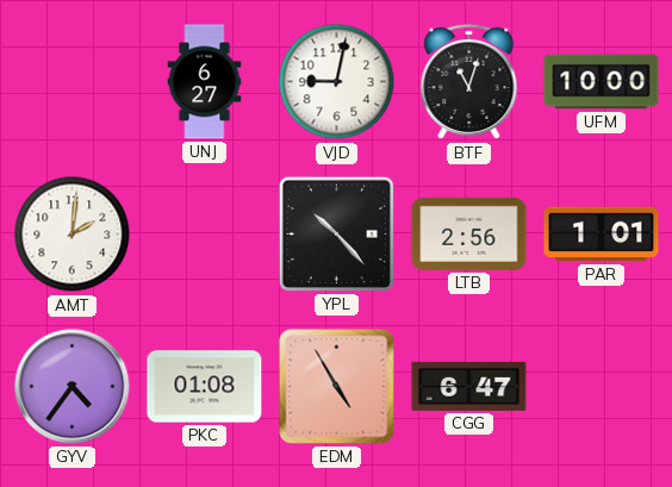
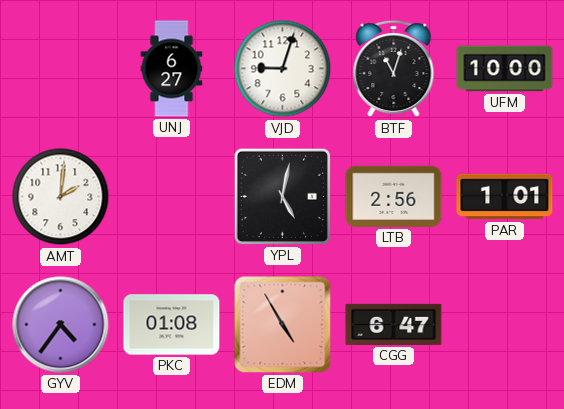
VJD: 9:02 -> 9:03
YPL: 10:23 -> 5:02
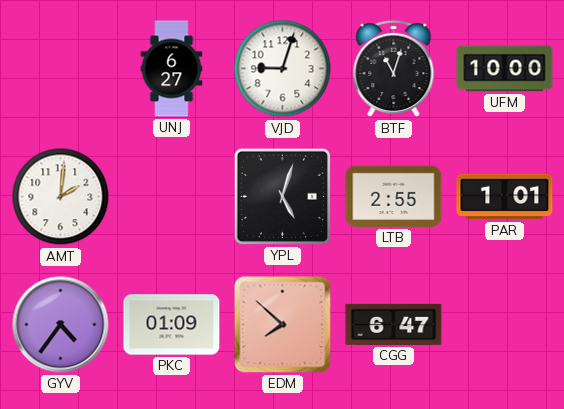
YPL: 5:02 -> 5:03
LTB: 2:56 -> 2:55
PKC: 01:08 -> 01:09
EDM: 4:55 -> 7:52
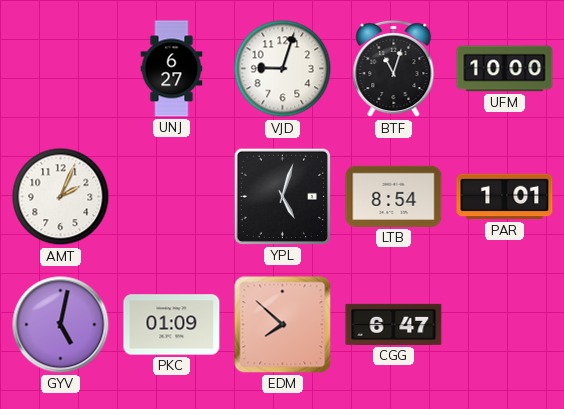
AMT: 2:01 -> 2:04
LTB: 2:55 -> 8:54
GYV: 4:36 -> 5:02
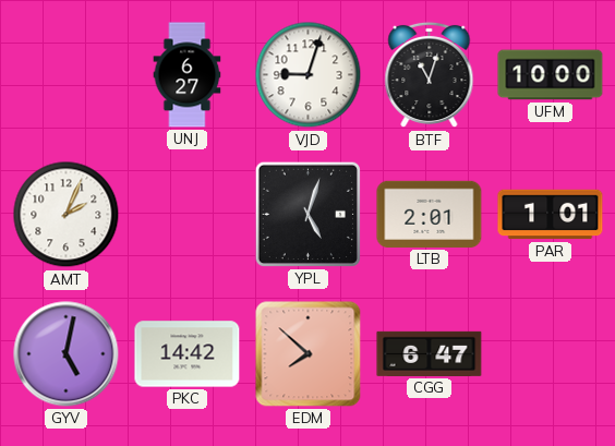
LTB: 8:54 -> 2:01
PKC: 01:09 -> 14:42
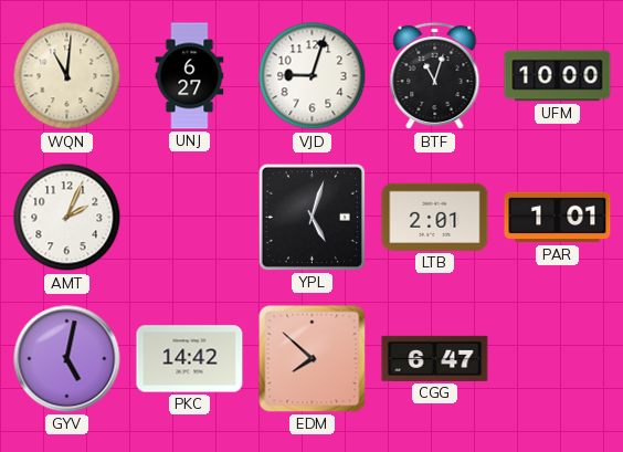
WQN: none -> 11:01
